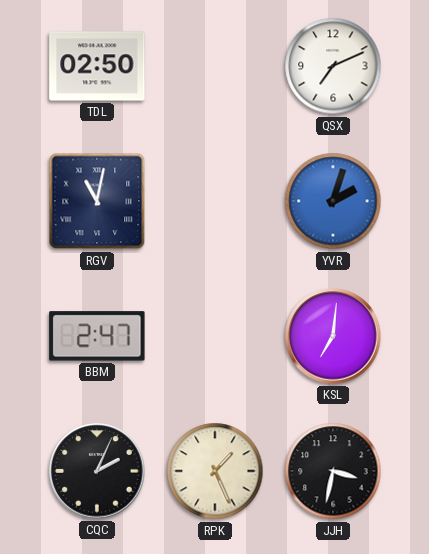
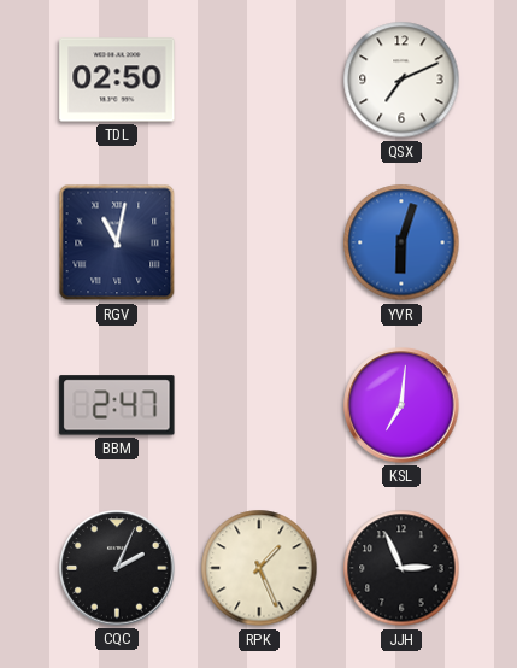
YVR: 2:03 -> 6:03
JJH: 3:32 -> 2:56
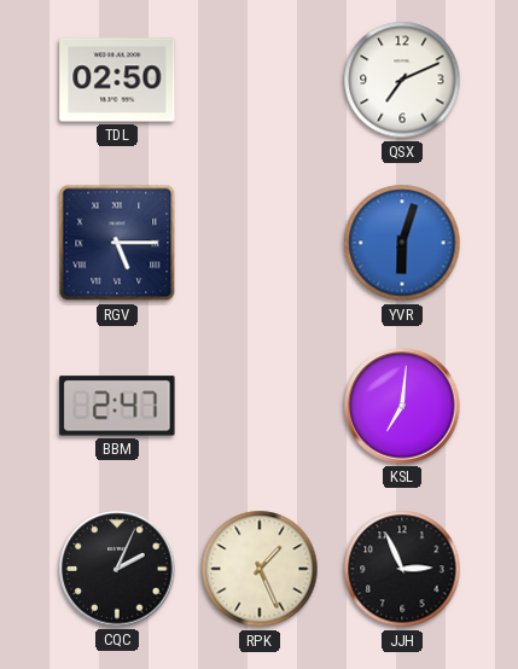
RGV: 11:02 -> 5:15
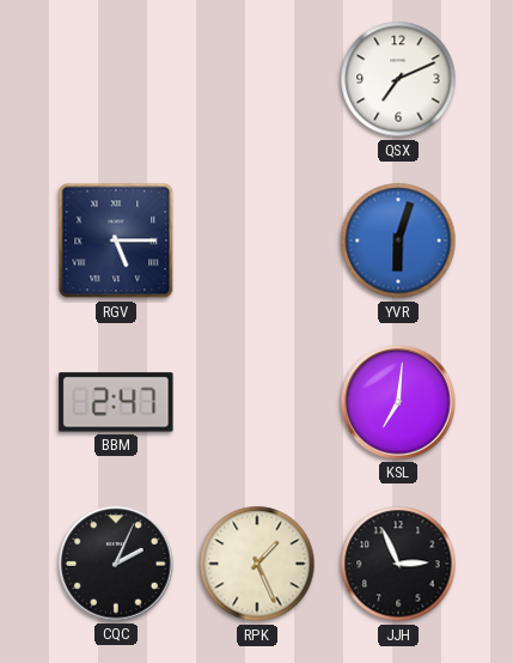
TDL: 02:50 -> none
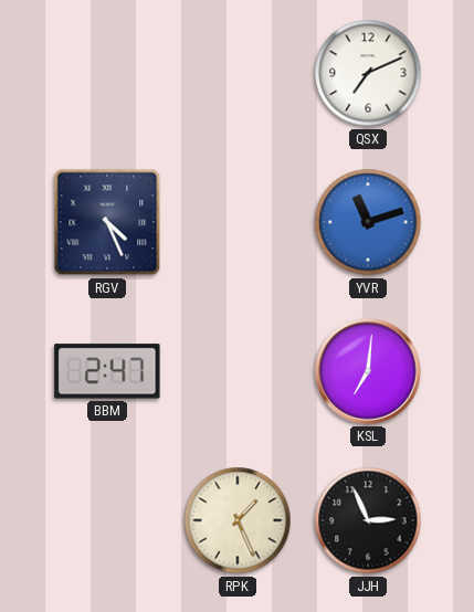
RGV: 5:15 -> 4:26
YVR: 6:03 -> 11:12
CQC: 2:04 -> none
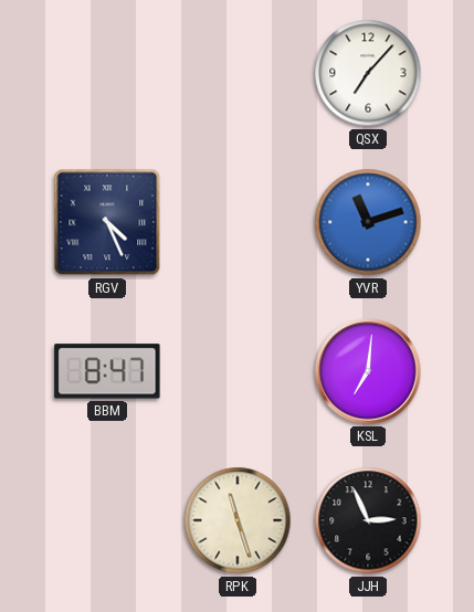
QSX: 7:11 -> 7:07
BBM: 2:47 -> 8:47
RPK: 1:26 -> 11:27
